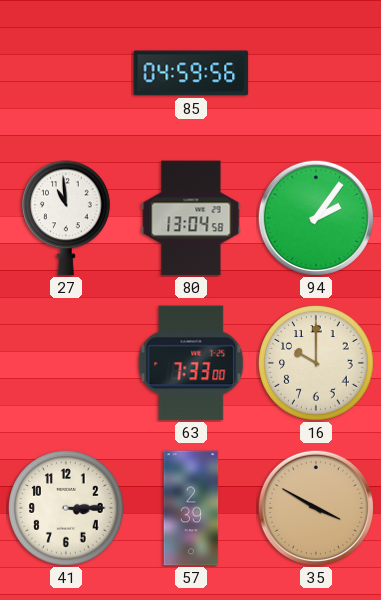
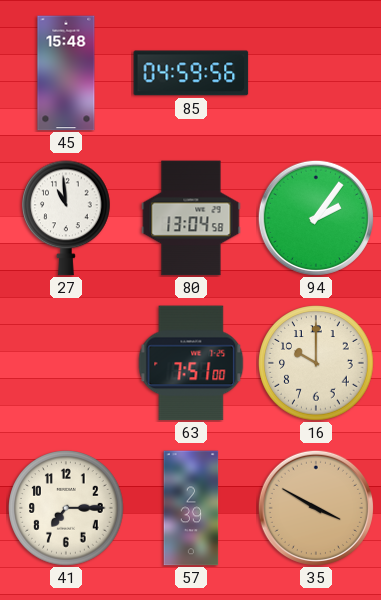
45: none -> 15:48
63: 7:33 -> 7:51
41: 3:15 -> 7:15
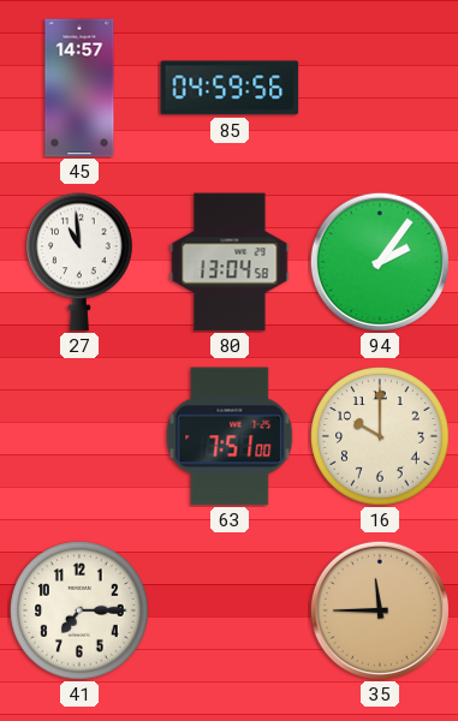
45: 15:48 -> 14:57
57: 2:39 -> none
35: 3:50 -> 11:45
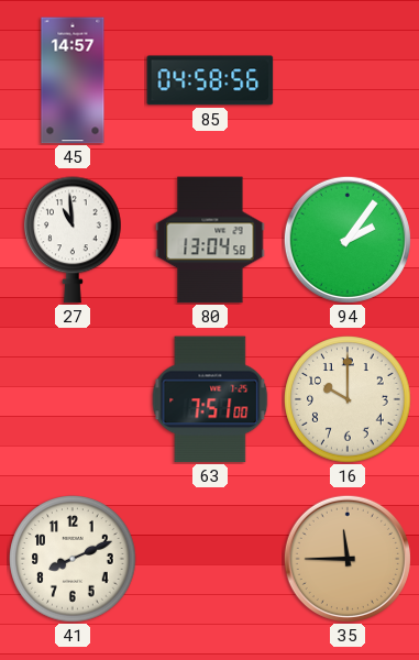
85: 04:59 -> 04:58
41: 7:15 -> 8:11
